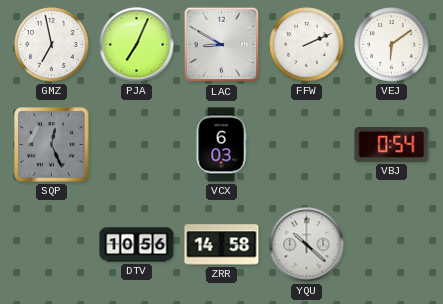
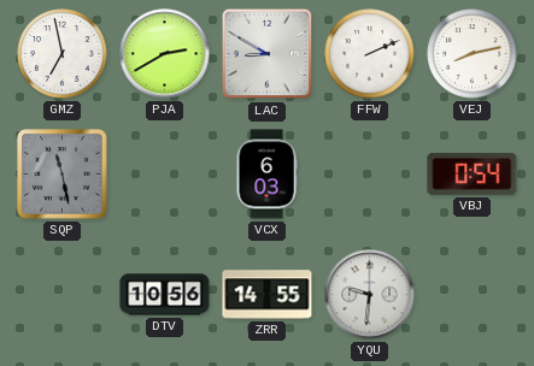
PJA: 7:04 -> 2:40
VEJ: 6:09 -> 8:13
SQP: 12:26 -> 11:28
ZRR: 14:58 -> 14:55
YQU: 10:22 -> 9:31
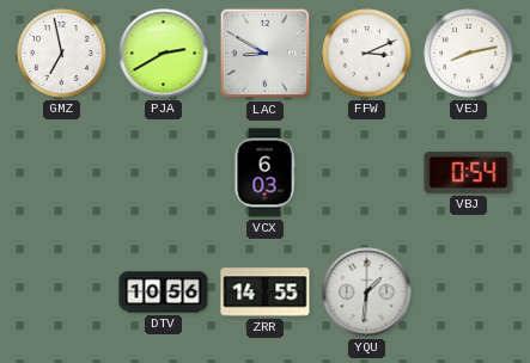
FFW: 2:11 -> 3:11
SQP: 11:28 -> none
YQU: 9:31 -> 1:31
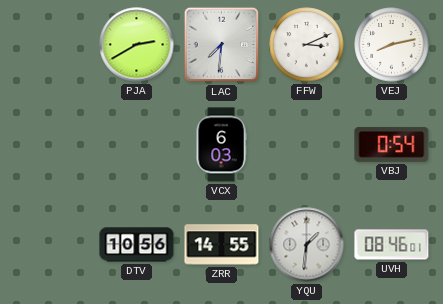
GMZ: 6:58 -> none
LAC: 8:50 -> 7:31
UVH: none -> 08:46
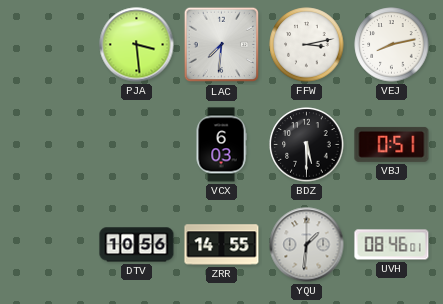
PJA: 2:40 -> 3:29
FFW: 3:11 -> 3:13
BDZ: none -> 5:30
VBJ: 0:54 -> 0:51
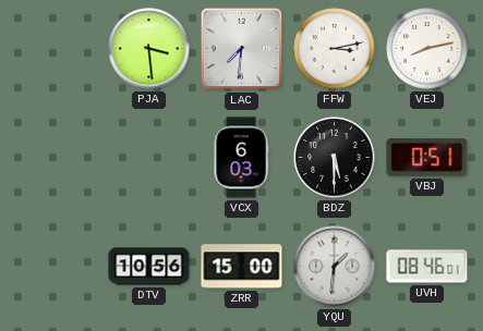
ZRR: 14:55 -> 15:00
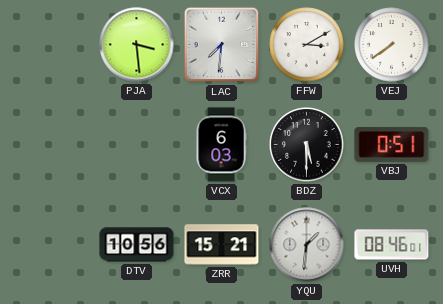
FFW: 3:13 -> 3:10
VEJ: 8:13 -> 7:39
ZRR: 15:00 -> 15:21
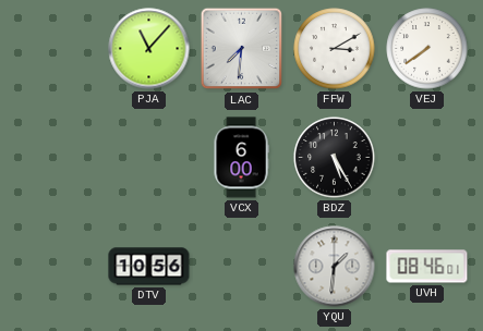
PJA: 3:29 -> 11:07
VCX: 6:03 -> 6:00
BDZ: 5:30 -> 5:25
VBJ: 0:51 -> none
ZRR: 15:21 -> none
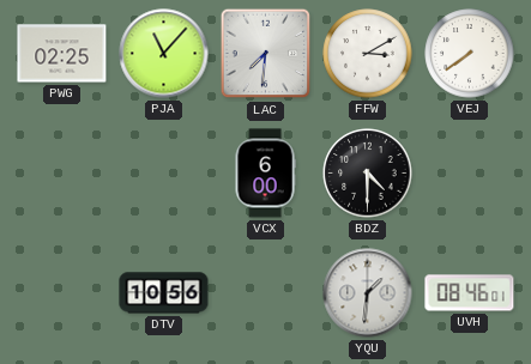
PWG: none -> 02:25
BDZ: 5:25 -> 4:30
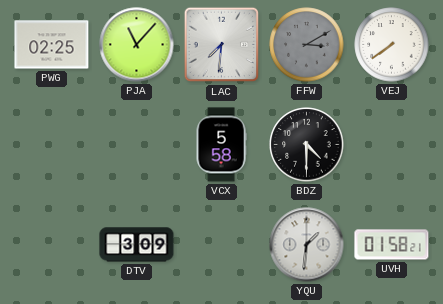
FFW dial: white -> grey
VCX: 6:00 -> 5:58
DTV: 10:56 -> 3:09
UVH: 08:46 -> 01:58
